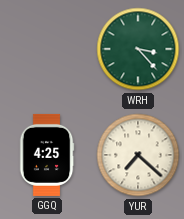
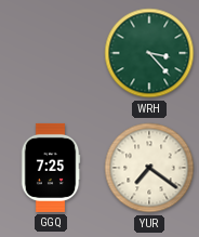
GGQ: 4:25 -> 7:25
YUR: 7:22 -> 7:21
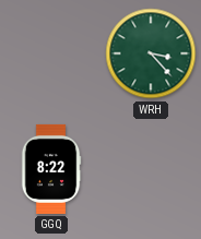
GGQ: 7:25 -> 8:22
YUR: 7:21 -> none
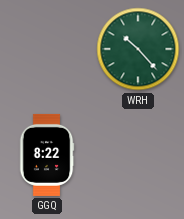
WRH: 3:23 -> 10:23
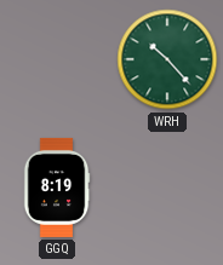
GGQ: 8:22 -> 8:19
